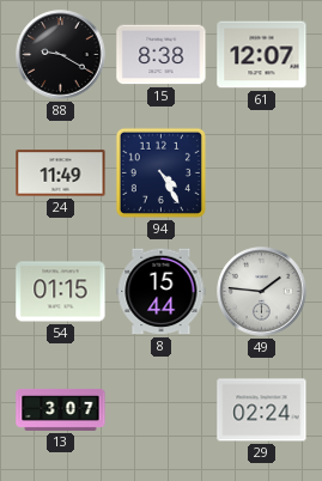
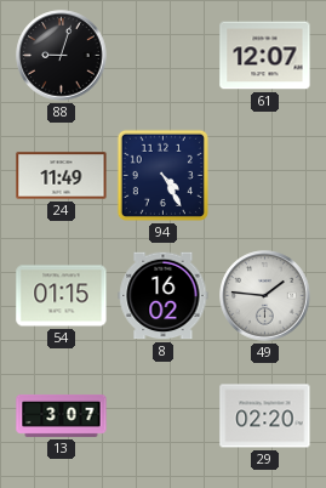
88: 9:20 -> 9:03
15: 8:38 -> none
8: 15:44 -> 16:02
29: 02:24 -> 02:20
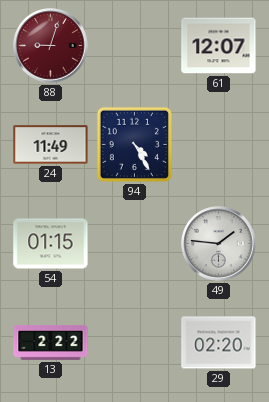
88 dial: black -> burgundy
8: 16:02 -> none
13: 3:07 -> 2:22
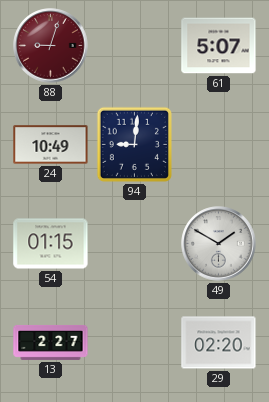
61: 12:07 -> 5:07
24: 11:49 -> 10:49
94: 4:25 -> 9:01
49: 1:46 -> 1:50
13: 2:22 -> 2:27
